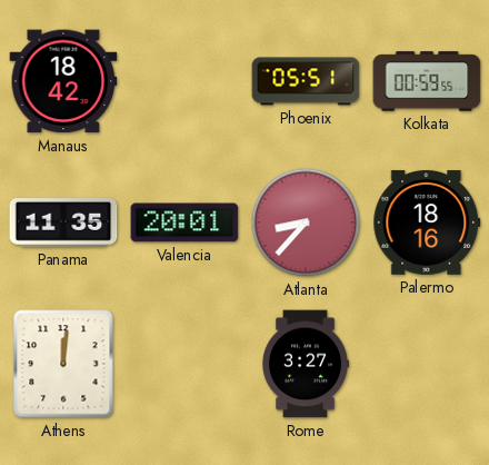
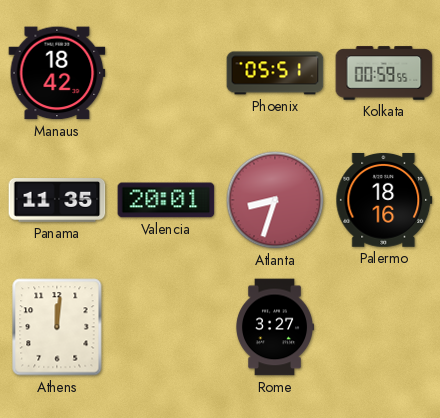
Atlanta: 8:37 -> 8:33
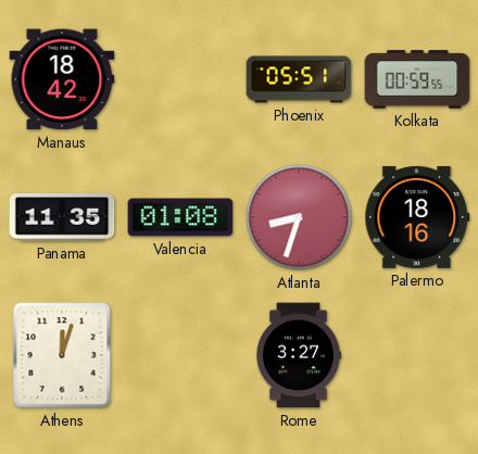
Valencia: 20:01 -> 01:08
Athens: 12:01 -> 12:03
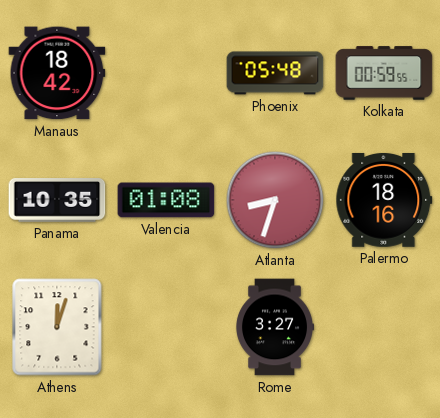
Phoenix: 05:51 -> 05:48
Panama: 11:35 -> 10:35
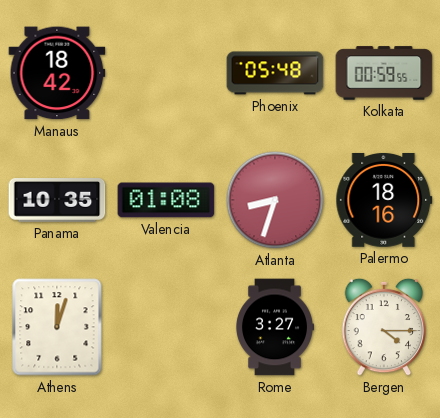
Bergen: none -> 4:15
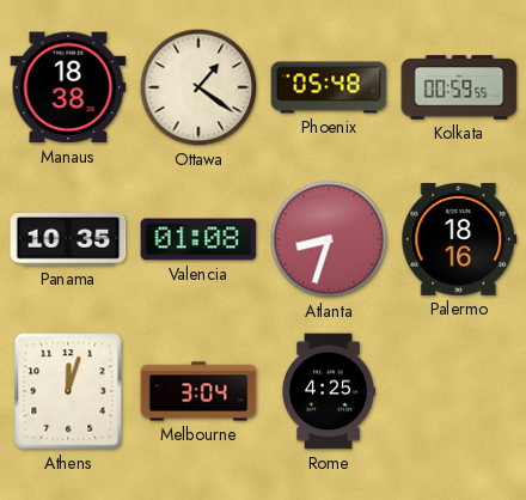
Manaus: 18:42 -> 18:38
Ottawa: none -> 1:21
Melbourne: none -> 3:04
Rome: 3:27 -> 4:25
Bergen: 4:15 -> none
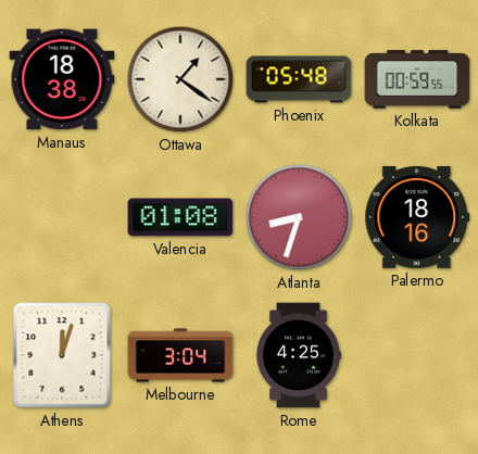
Panama: 10:35 -> none
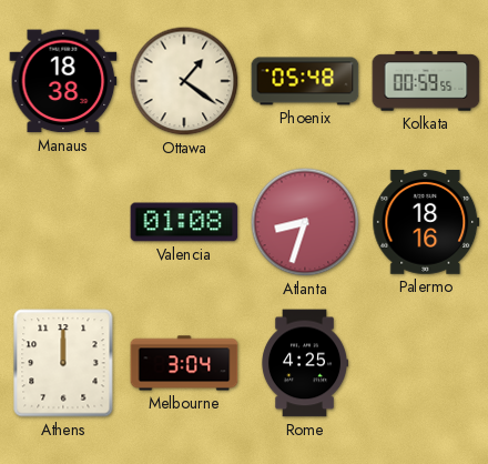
Athens: 12:03 -> 12:00
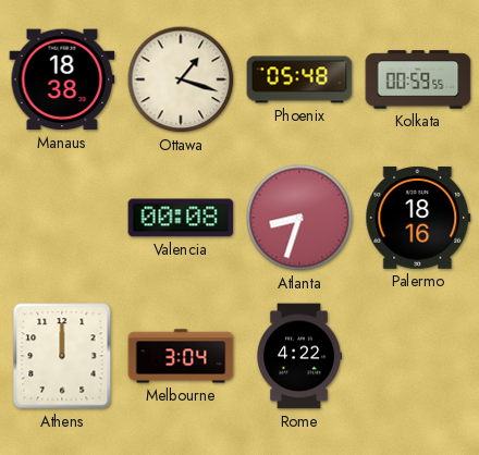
Ottawa: 1:21 -> 1:18
Valencia: 01:08 -> 00:08
Rome: 4:25 -> 4:22
